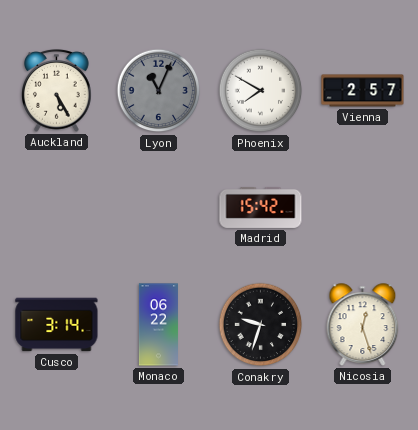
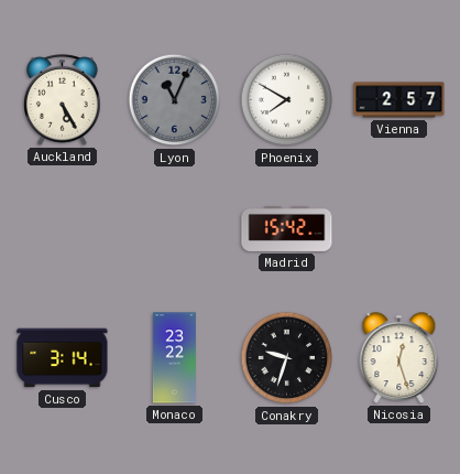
Monaco: 06:22 -> 23:22
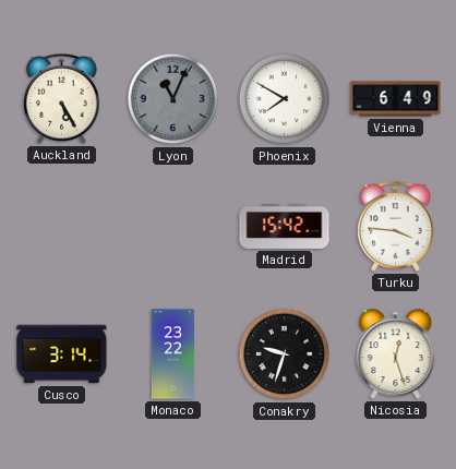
Vienna: 2:57 -> 6:49
Turku: none -> 3:46
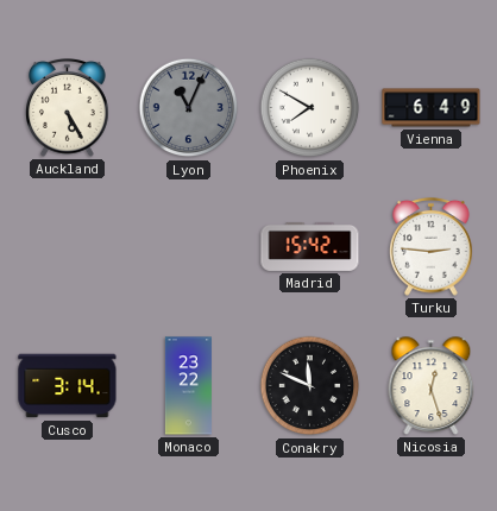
Turku: 3:46 -> 2:46
Conakry: 9:33 -> 11:49
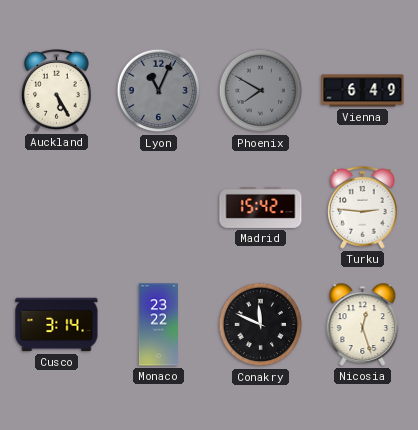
Phoenix dial: white -> grey
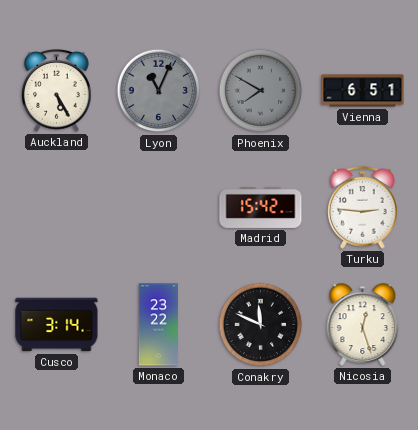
Vienna: 6:49 -> 6:51
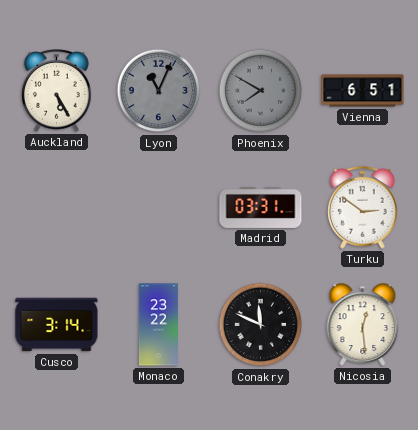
Madrid: 15:42 -> 03:31
Turku: 2:46 -> 2:51
Nicosia: 12:27 -> 12:29
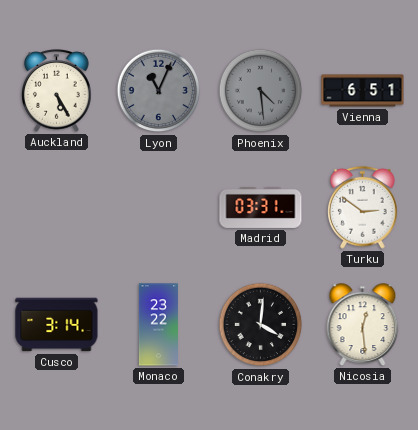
Phoenix: 7:50 -> 4:29
Conakry: 11:49 -> 4:01
